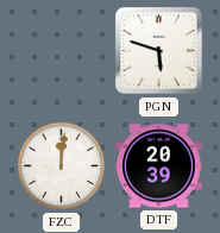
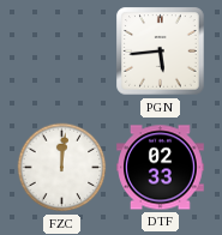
PGN: 5:48 -> 5:44
DTF: 20:39 -> 02:33
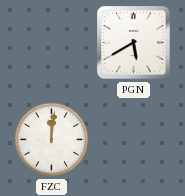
PGN: 5:44 -> 5:40
DTF: 02:33 -> none
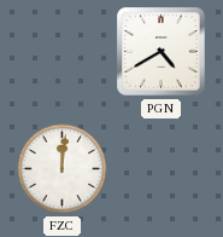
PGN: 5:40 -> 4:40
